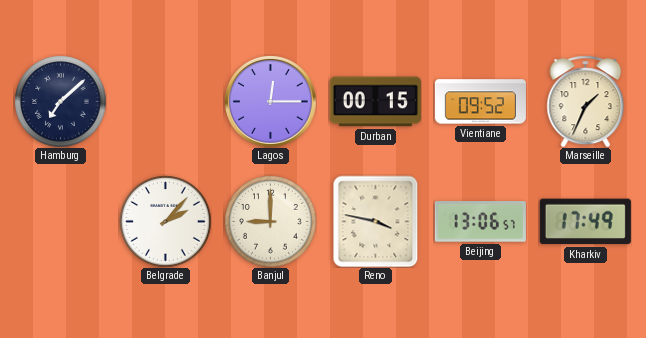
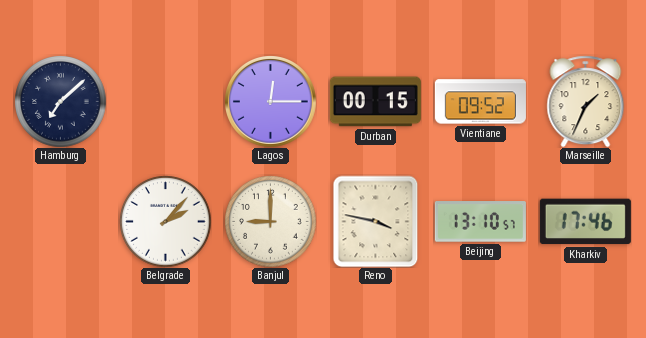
Beijing: 13:06 -> 13:10
Kharkiv: 17:49 -> 17:46
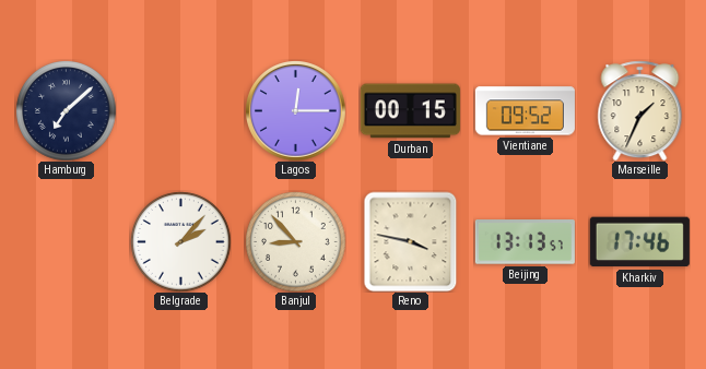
Banjul: 9:00 -> 8:53
Beijing: 13:10 -> 13:13
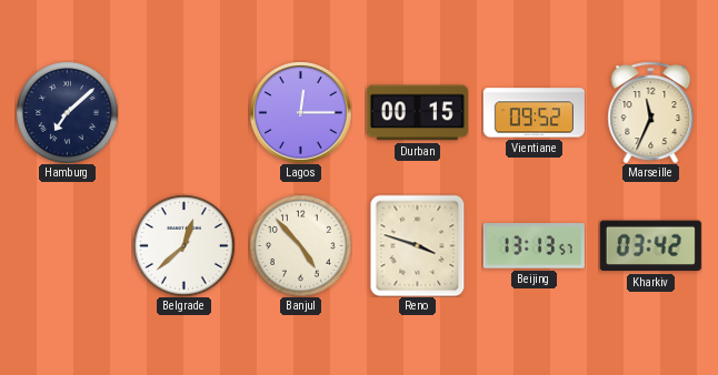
Marseille: 1:34 -> 11:34
Belgrade: 2:07 -> 12:38
Banjul: 8:53 -> 4:53
Reno: 3:47 -> 3:48
Kharkiv: 17:46 -> 03:42
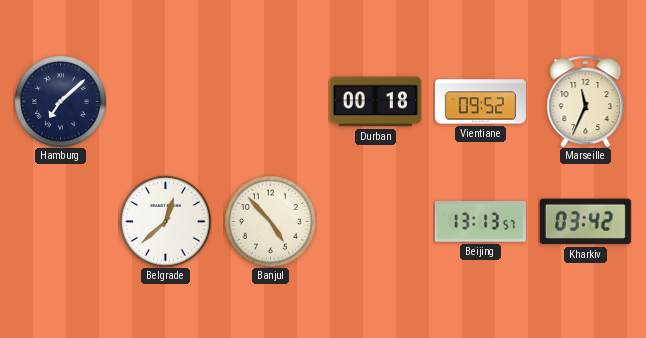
Lagos: 12:15 -> none
Durban: 00:15 -> 00:18
Reno: 3:48 -> none
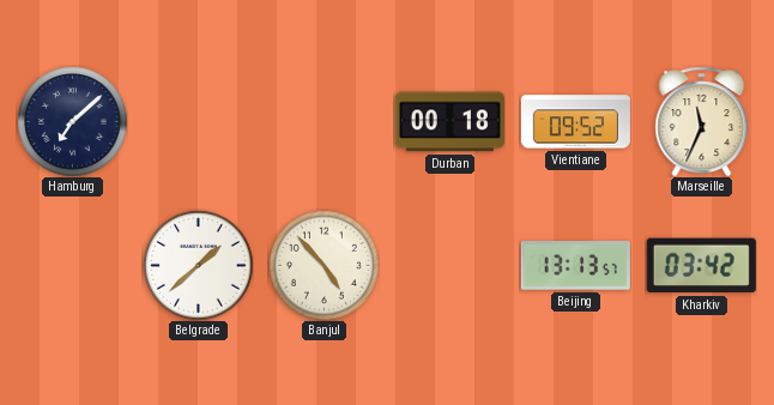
Belgrade: 12:38 -> 1:38
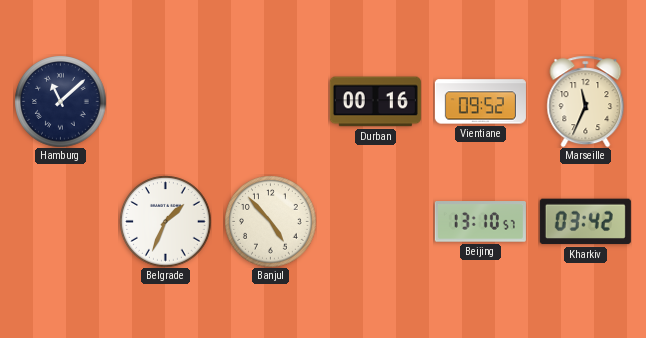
Hamburg: 7:08 -> 11:08
Durban: 00:18 -> 00:16
Belgrade: 1:38 -> 1:34
Beijing: 13:13 -> 13:10
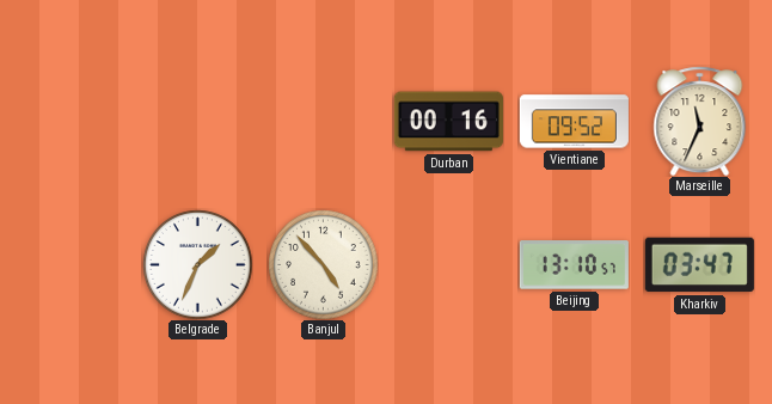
Hamburg: 11:08 -> none
Kharkiv: 03:42 -> 03:47
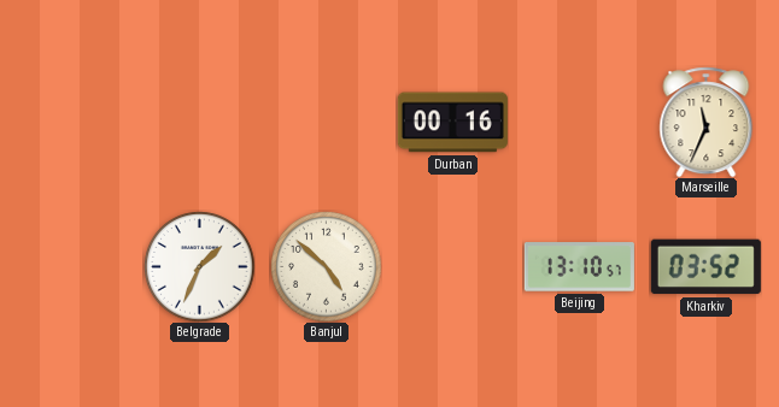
Vientiane: 09:52 -> none
Banjul: 4:53 -> 4:52
Kharkiv: 03:47 -> 03:52
